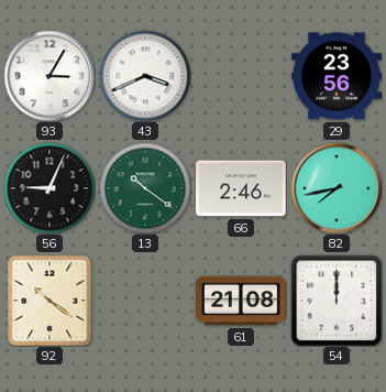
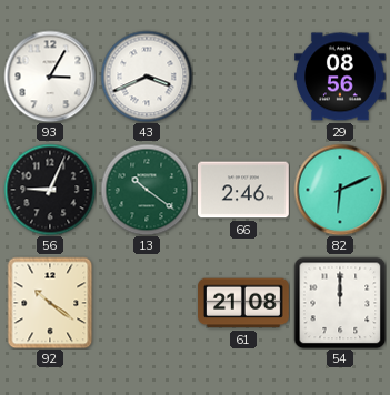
29: 23:56 -> 08:56
82: 7:43 -> 6:11
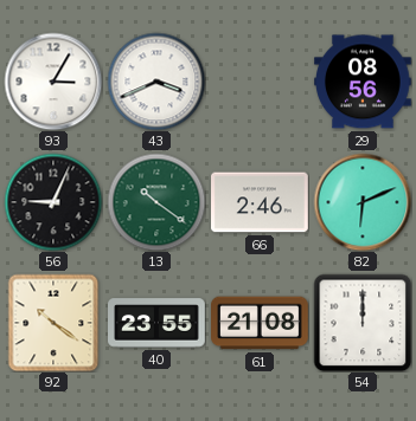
40: none -> 23:55
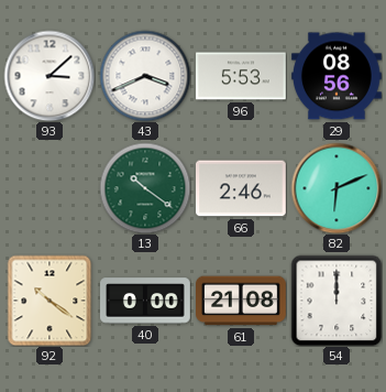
93: 3:05 -> 3:08
96: none -> 5:53
56: 9:04 -> none
40: 23:55 -> 0:00
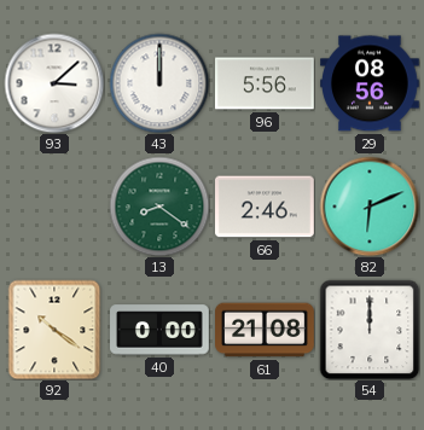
43: 3:41 -> 12:00
96: 5:53 -> 5:56
13: 10:21 -> 8:21
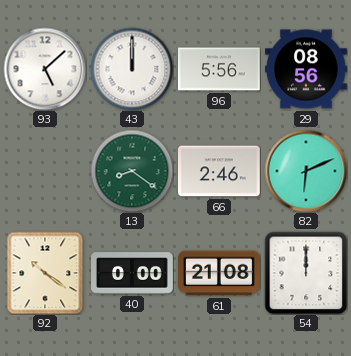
93: 3:08 -> 5:08
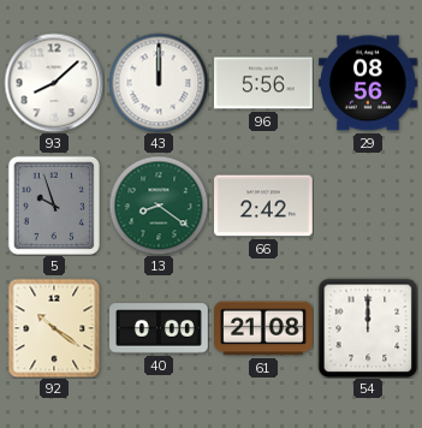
93: 5:08 -> 8:08
5: none -> 9:57
66: 2:46 -> 2:42
82: 6:11 -> none
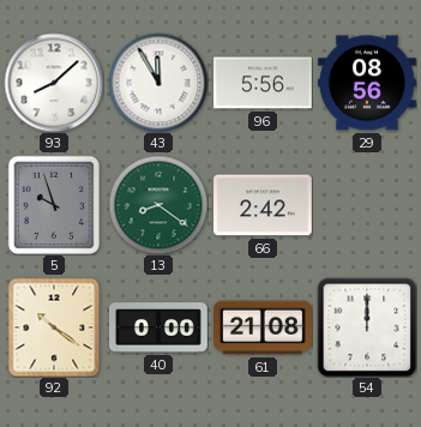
43: 12:00 -> 11:55
